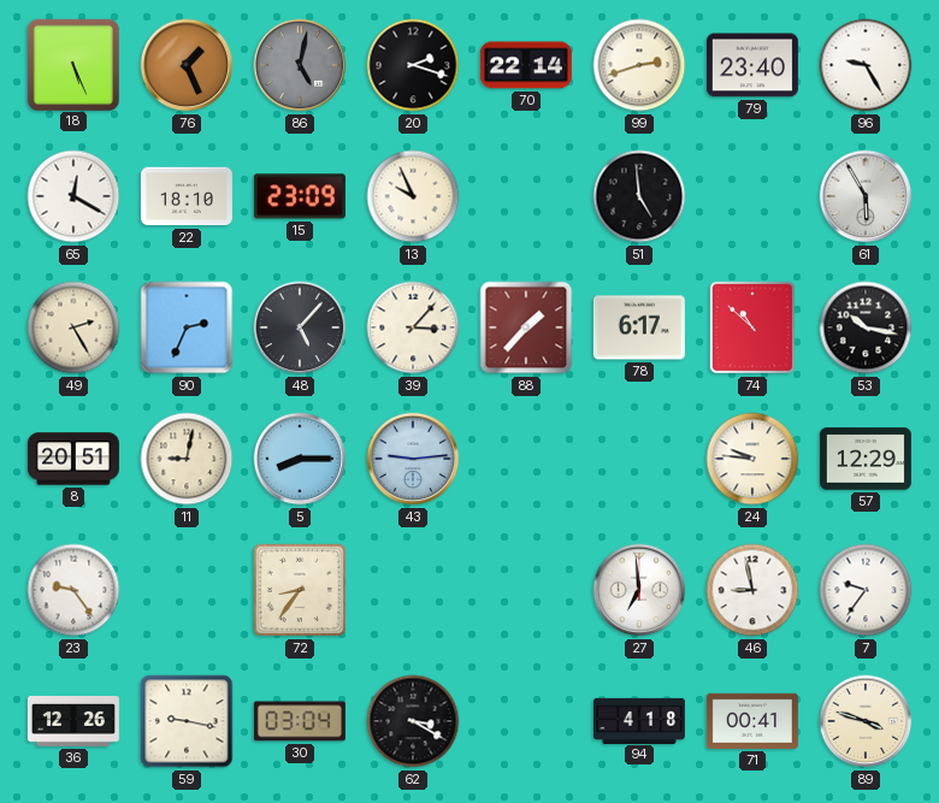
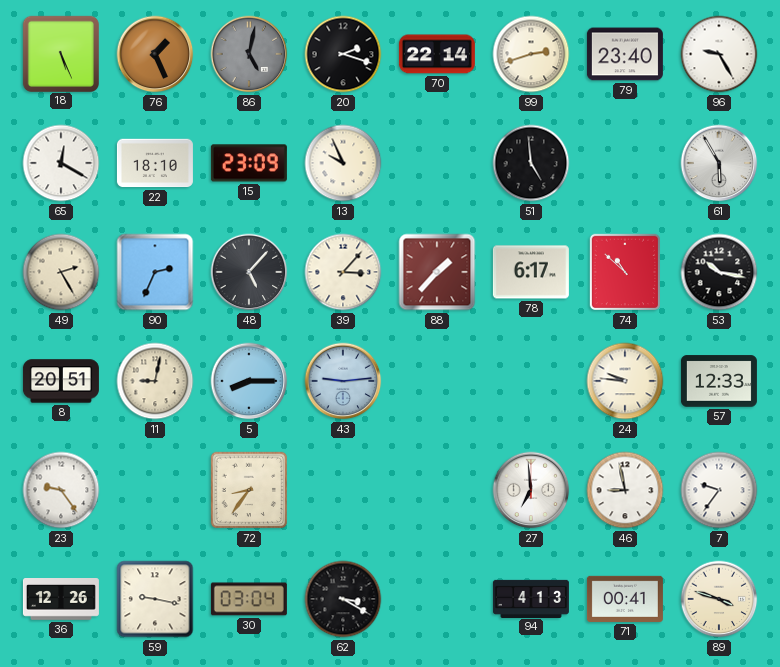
57: 12:29 -> 12:33
94: 4:18 -> 4:13
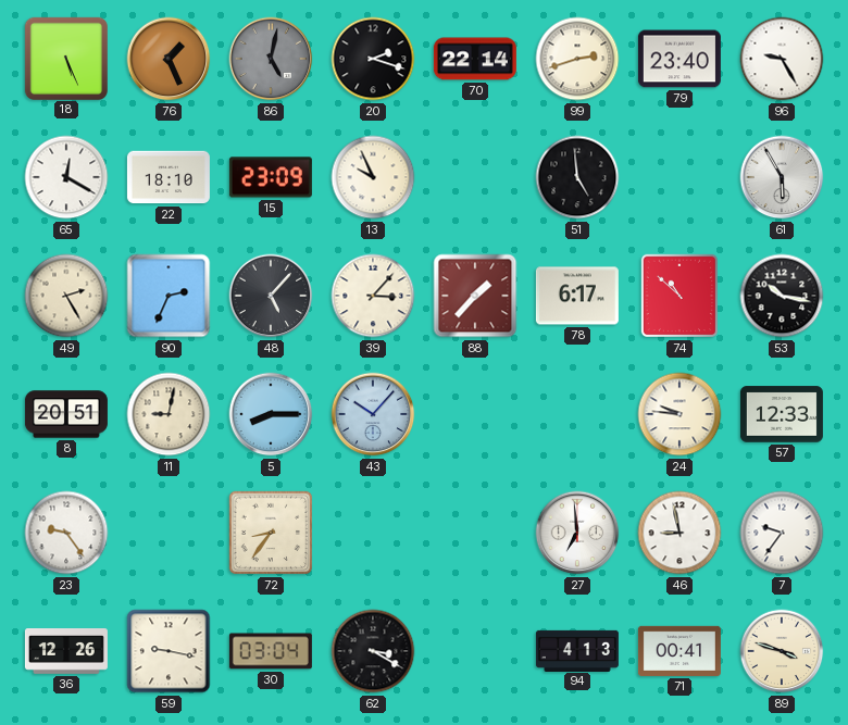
43: 9:14 -> 10:07
